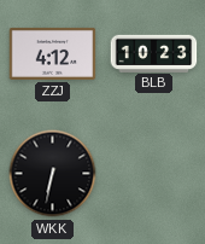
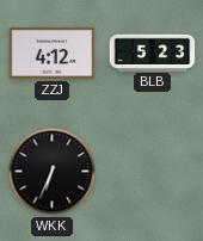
BLB: 10:23 -> 5:23
WKK: 6:32 -> 6:34
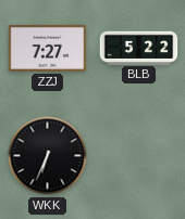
ZZJ: 4:12 -> 7:27
BLB: 5:23 -> 5:22
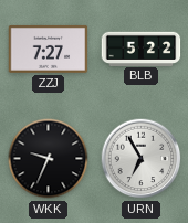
WKK: 6:34 -> 9:34
URN: none -> 6:55
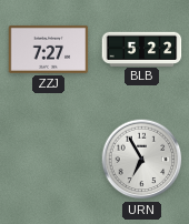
WKK: 9:34 -> none
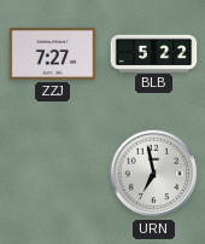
URN: 6:55 -> 6:58
